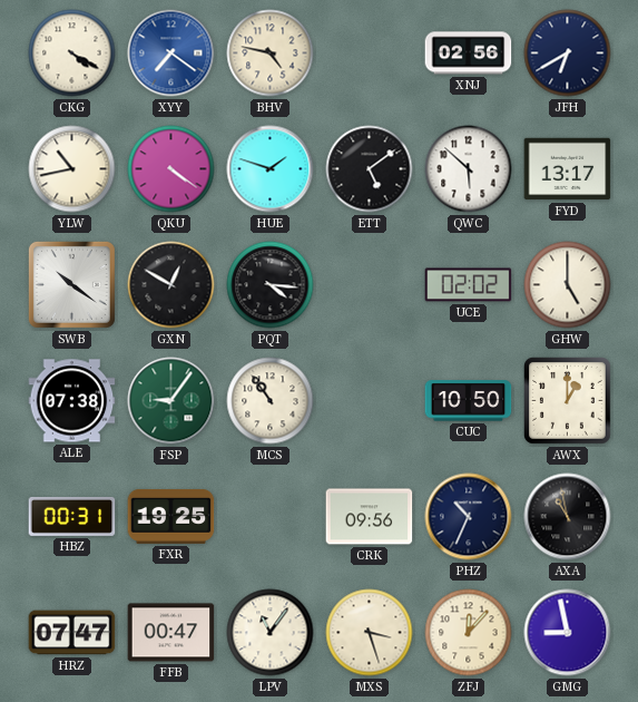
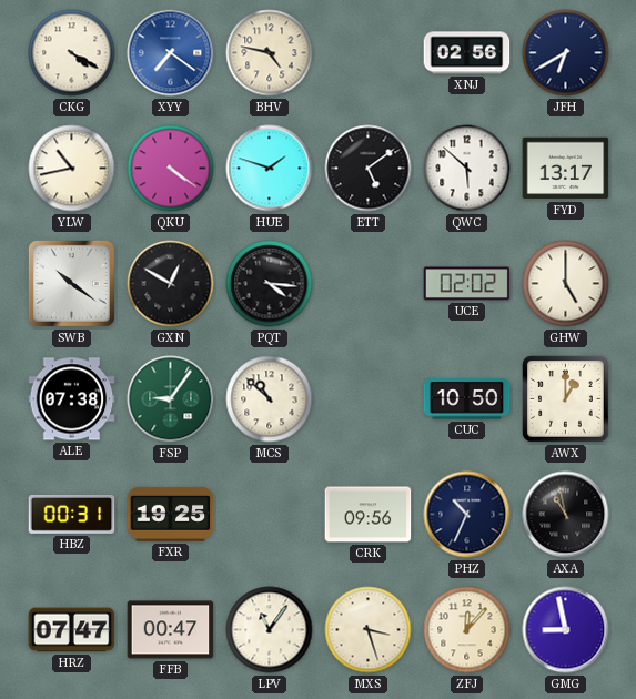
MCS: 10:54 -> 10:52
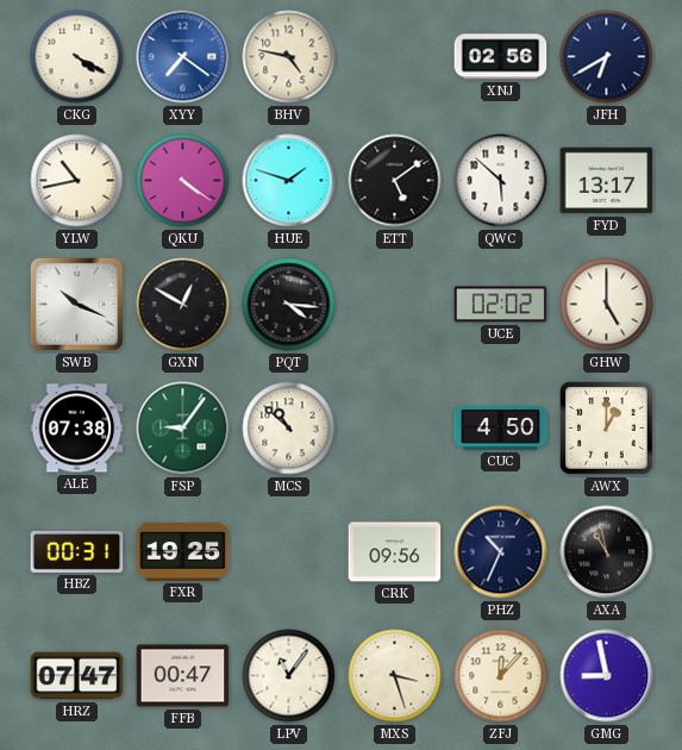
SWB: 10:21 -> 10:19
CUC: 10:50 -> 4:50
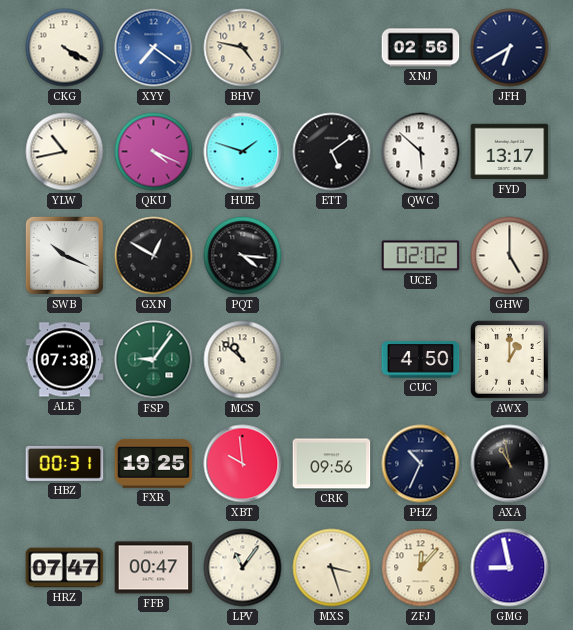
QKU: 4:21 -> 4:19
XBT: none -> 9:59
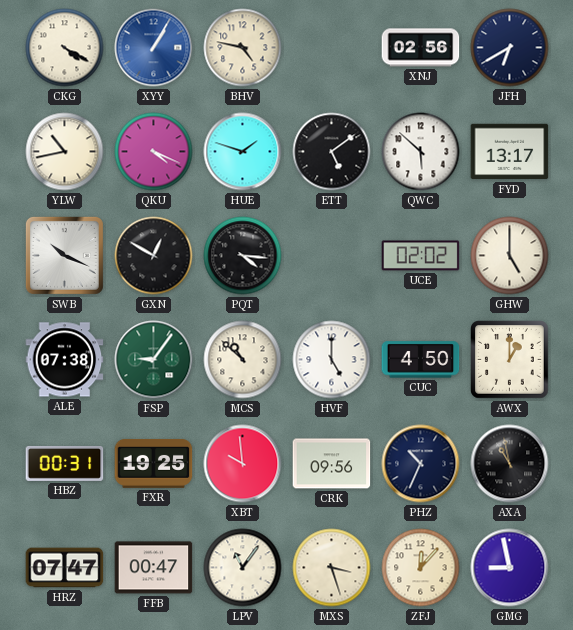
XYY: 7:21 -> 1:05
HVF: none -> 5:00
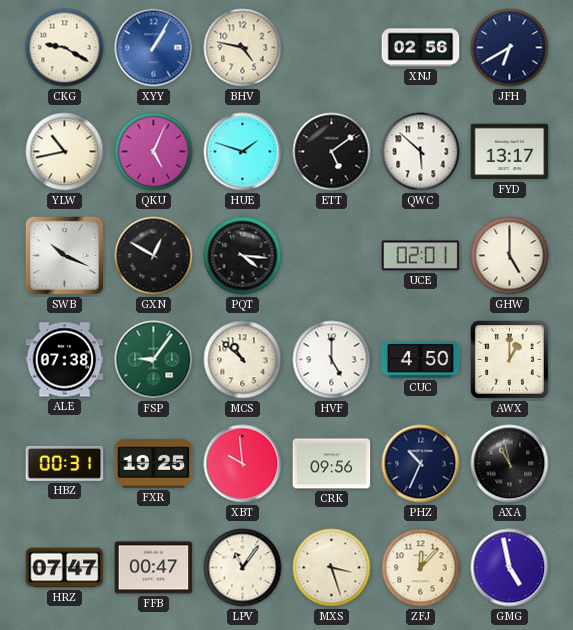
CKG: 4:20 -> 9:20
QKU: 4:19 -> 5:04
UCE: 02:02 -> 02:01
GMG: 8:58 -> 4:58
